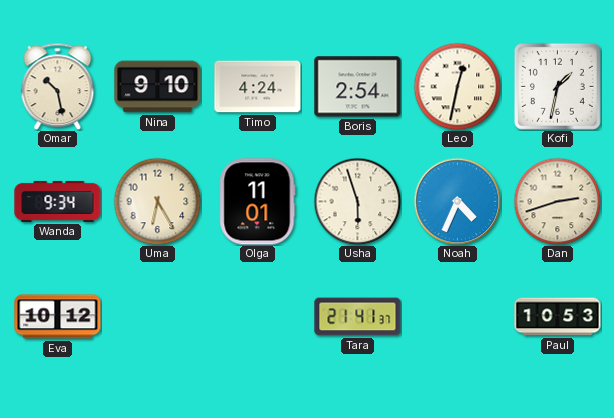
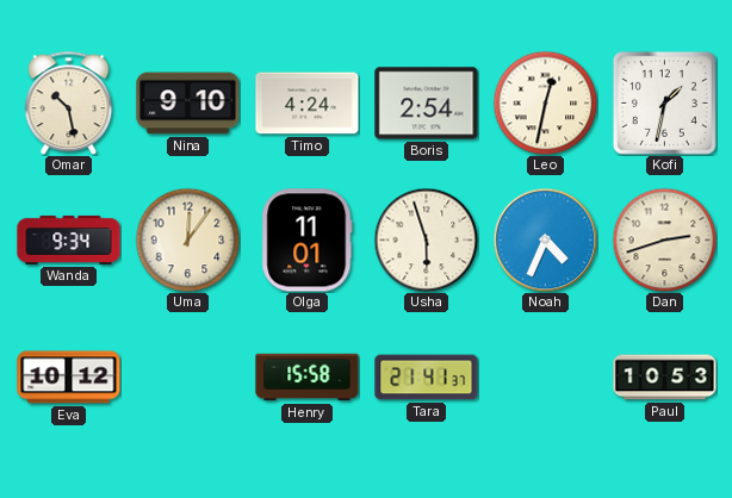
Uma: 6:25 -> 12:06
Henry: none -> 15:58
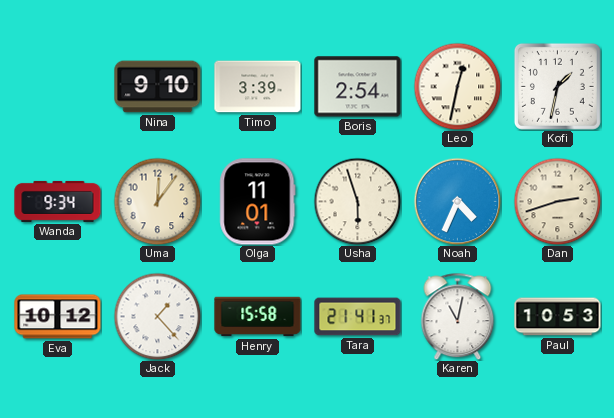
Omar: 10:28 -> none
Timo: 4:24 -> 3:39
Jack: none -> 1:23
Karen: none -> 11:02
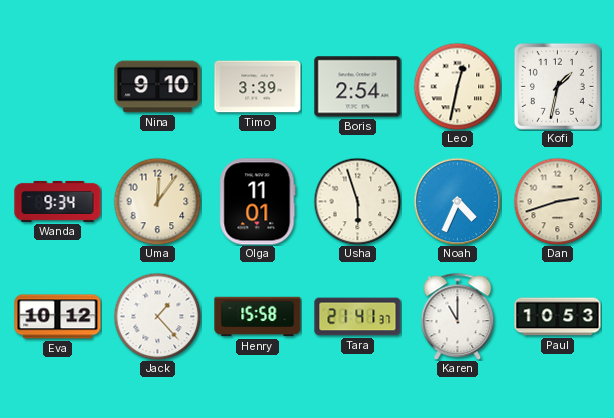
Karen: 11:02 -> 11:00
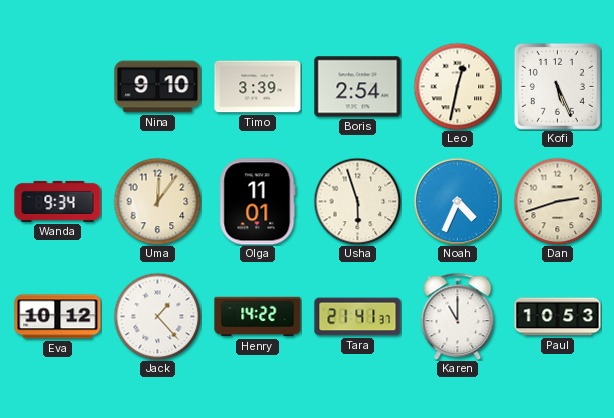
Kofi: 1:32 -> 5:26
Henry: 15:58 -> 14:22
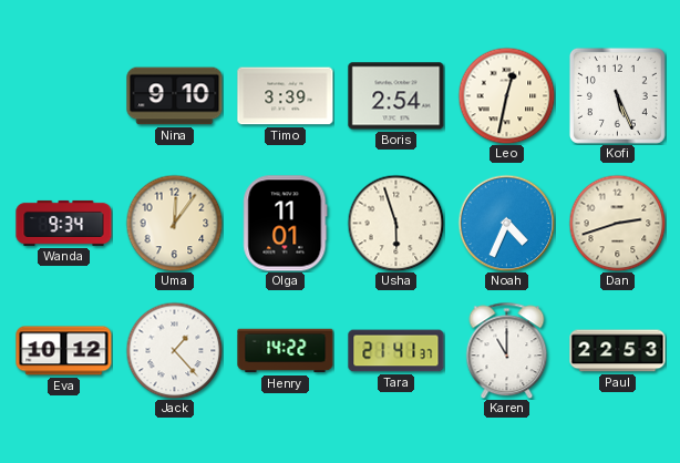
Paul: 10:53 -> 22:53
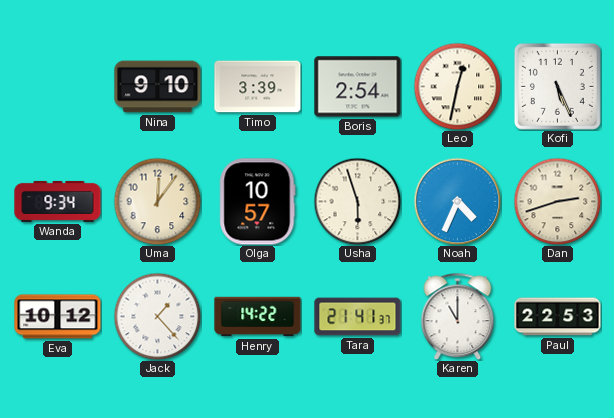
Olga: 11:01 -> 10:57
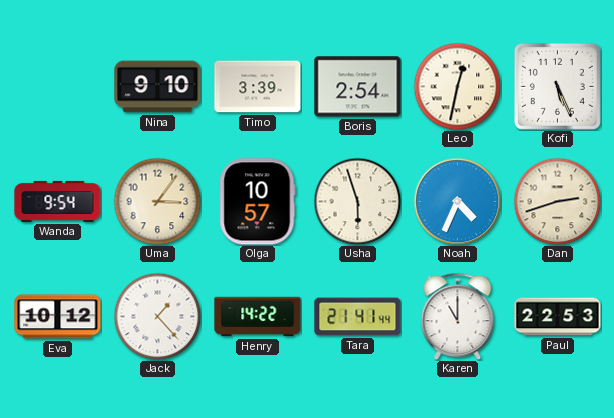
Wanda: 9:34 -> 9:54
Uma: 12:06 -> 3:06
Tara: 21:41:37 -> 21:41:44
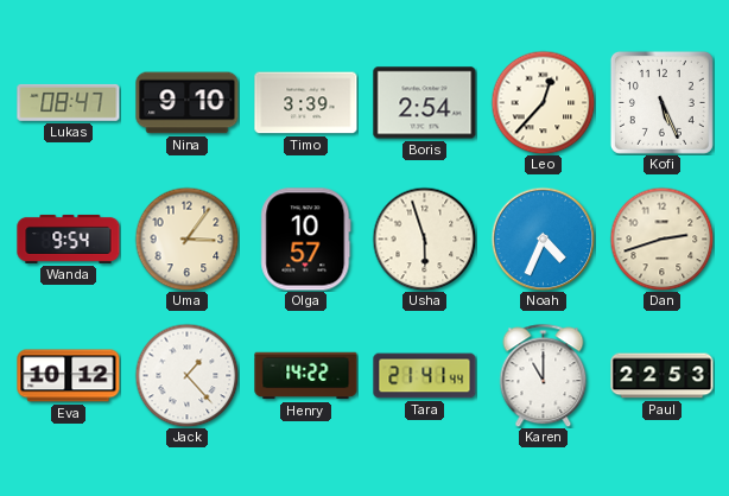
Lukas: none -> 08:47
Leo: 12:32 -> 12:37
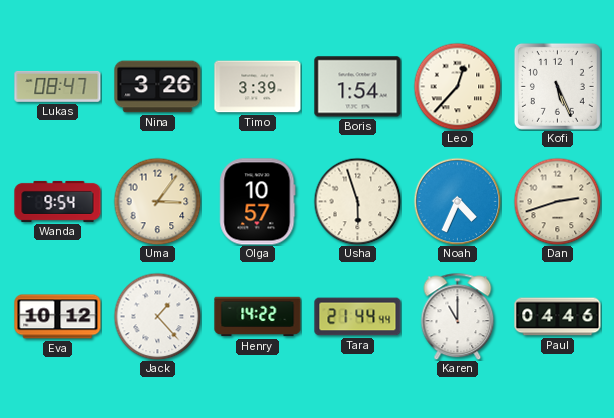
Nina: 9:10 -> 3:26
Boris: 2:54 -> 1:54
Tara: 21:41 -> 21:44
Paul: 22:53 -> 04:46
